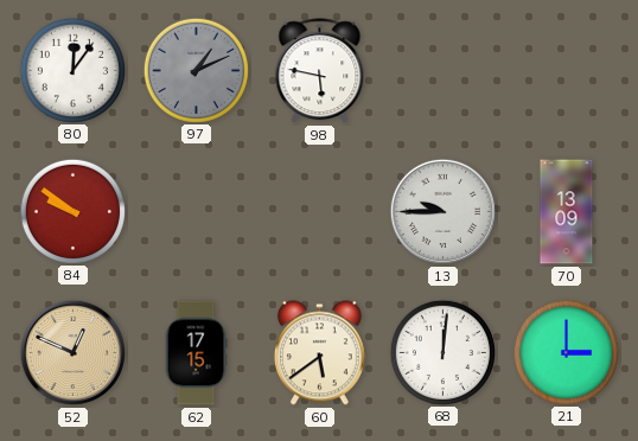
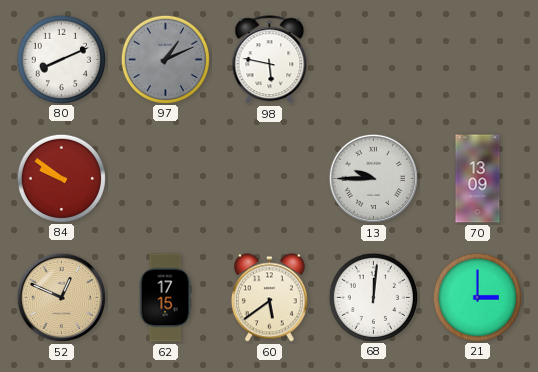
80: 12:06 -> 8:11
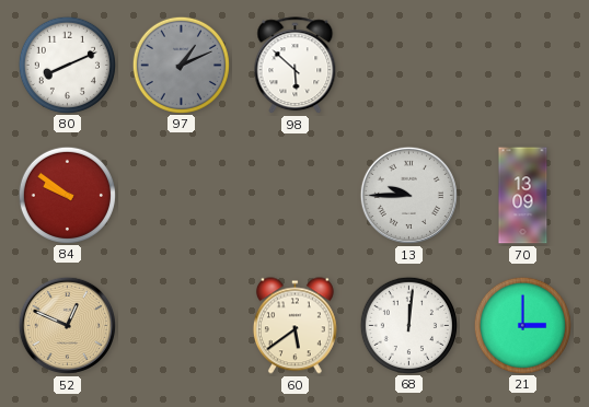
98: 5:47 -> 5:52
62: 17:15 -> none
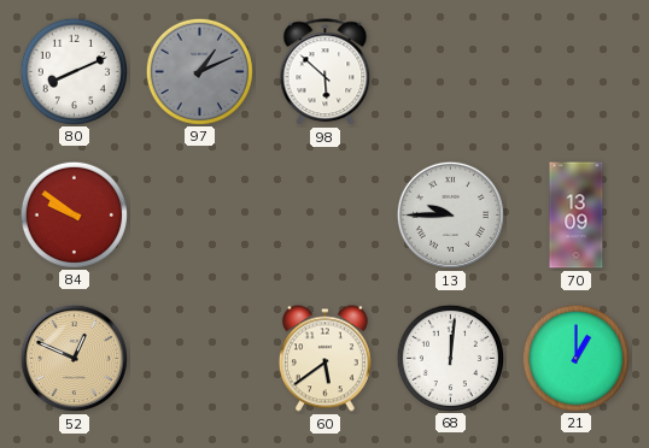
21: 3:00 -> 1:00
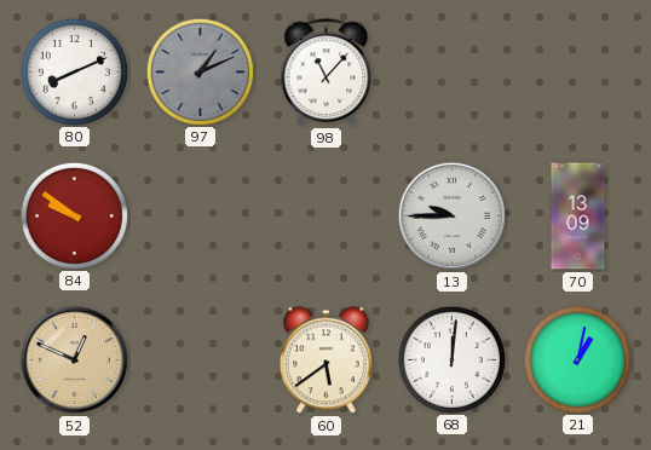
98: 5:52 -> 11:07
21: 1:00 -> 1:02
